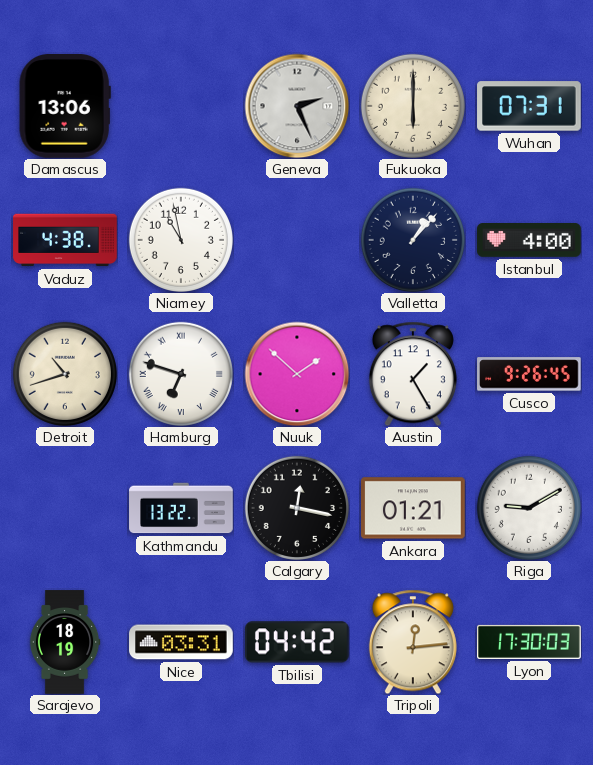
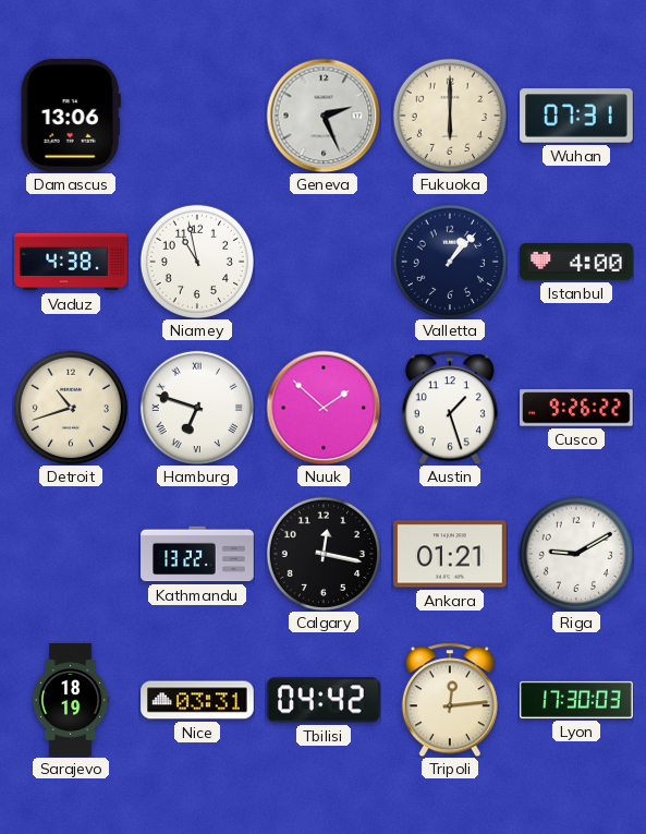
Austin: 1:25 -> 1:27
Cusco: 9:26:45 -> 9:26:22
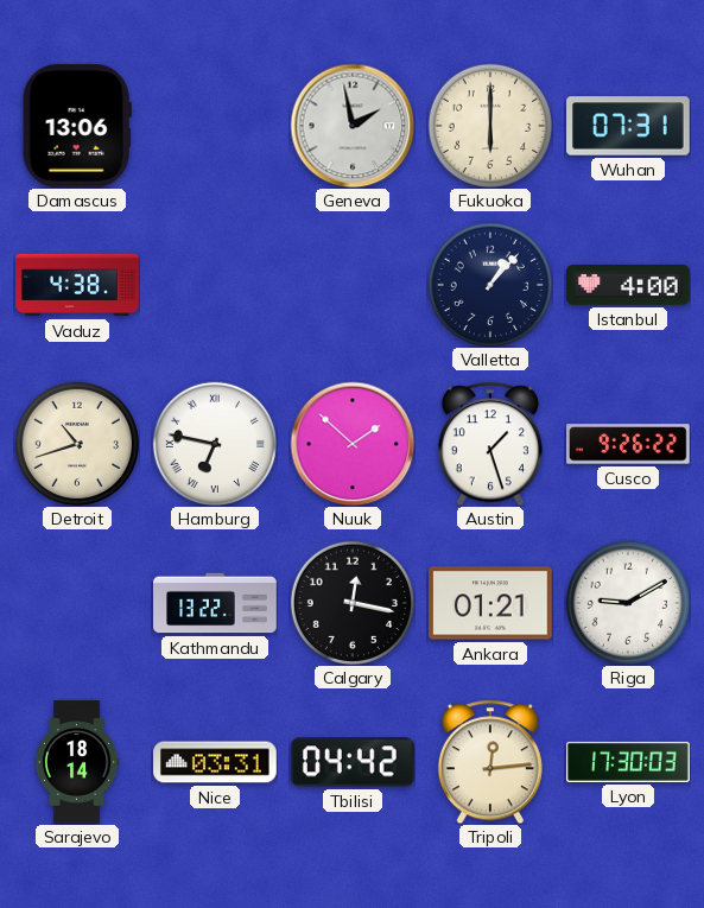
Geneva: 2:26 -> 1:58
Niamey: 10:58 -> none
Hamburg: 6:48 -> 6:47
Sarajevo: 18:19 -> 18:14
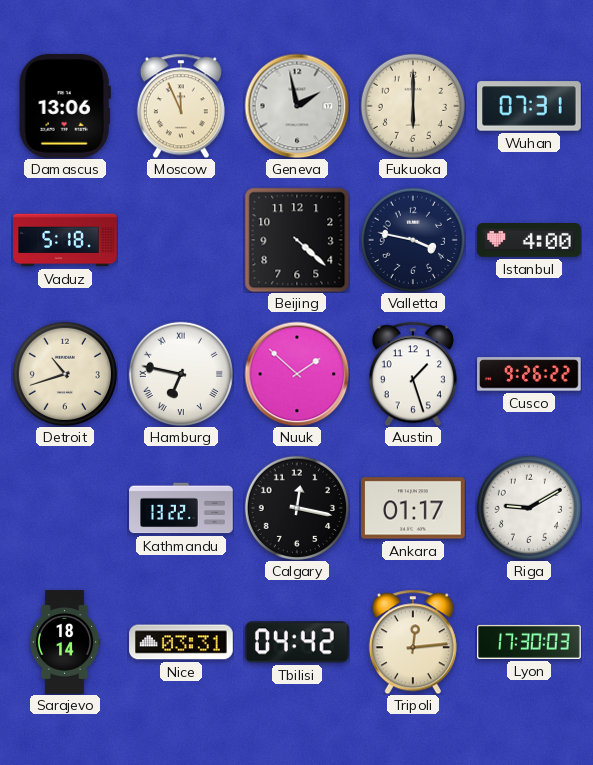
Moscow: none -> 11:56
Vaduz: 4:38 -> 5:18
Beijing: none -> 4:22
Valletta: 1:07 -> 3:47
Ankara: 01:21 -> 01:17
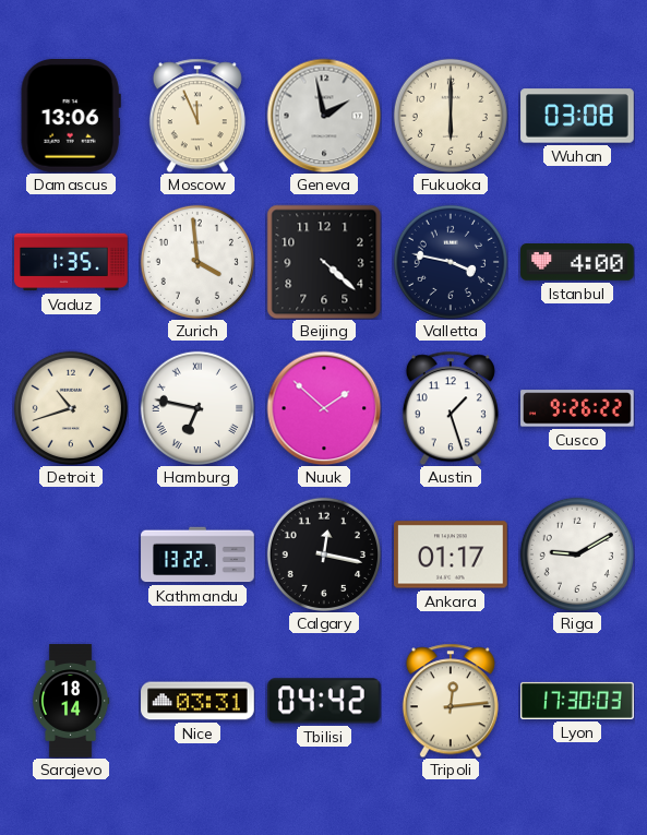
Wuhan: 07:31 -> 03:08
Vaduz: 5:18 -> 1:35
Zurich: none -> 3:59
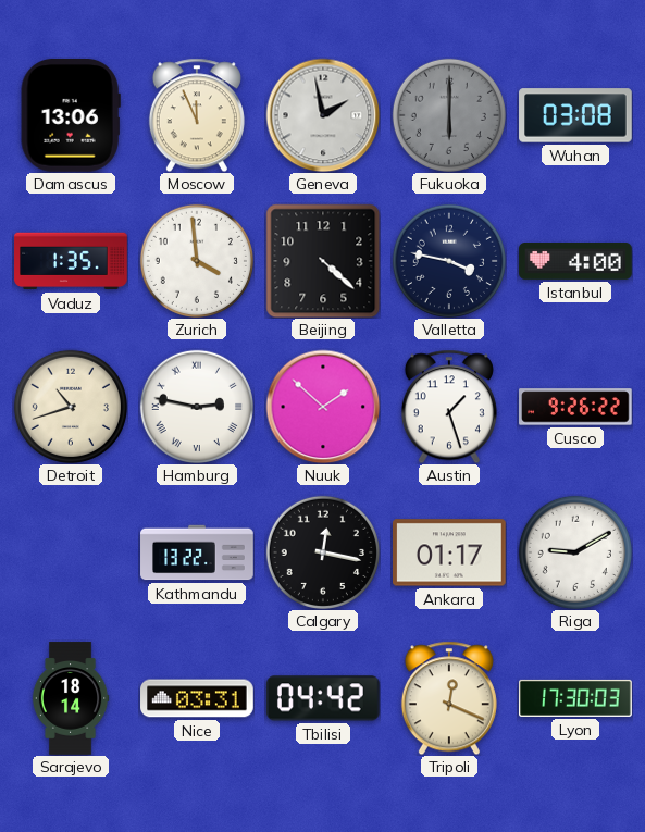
Fukuoka dial: cream -> grey
Hamburg: 6:47 -> 2:47
Tripoli: 12:14 -> 12:19
